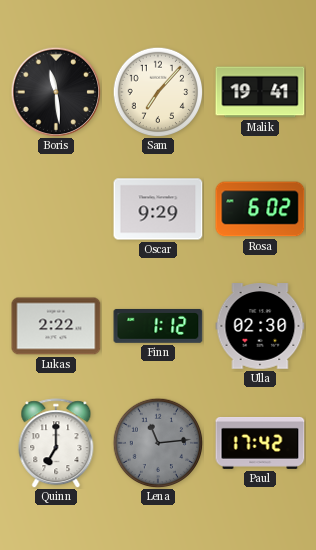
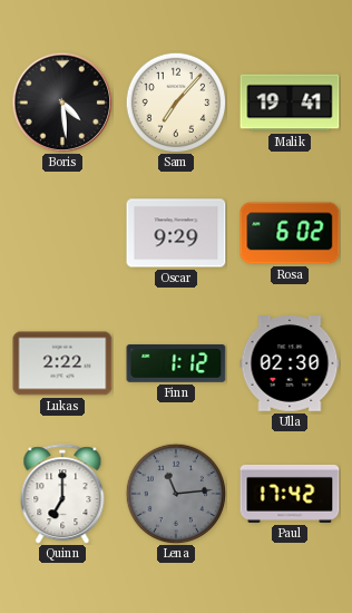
Boris: 11:29 -> 4:29
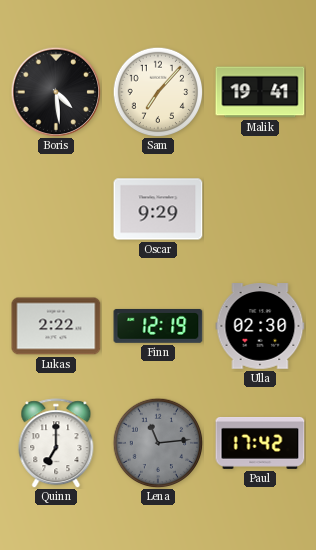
Rosa: 6:02 -> none
Finn: 1:12 -> 12:19
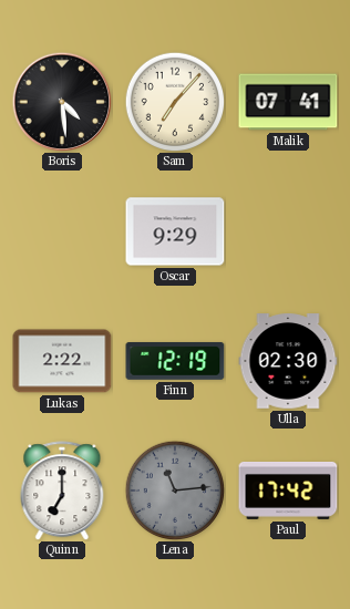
Malik: 19:41 -> 07:41
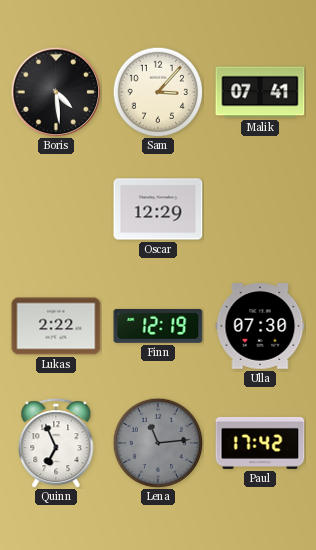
Sam: 7:07 -> 3:07
Oscar: 9:29 -> 12:29
Ulla: 02:30 -> 07:30
Quinn: 7:00 -> 6:56
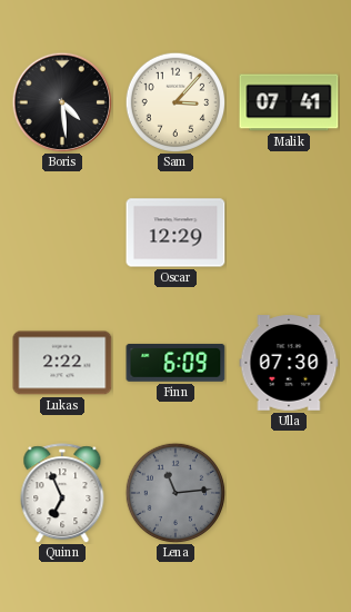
Finn: 12:19 -> 6:09
Paul: 17:42 -> none
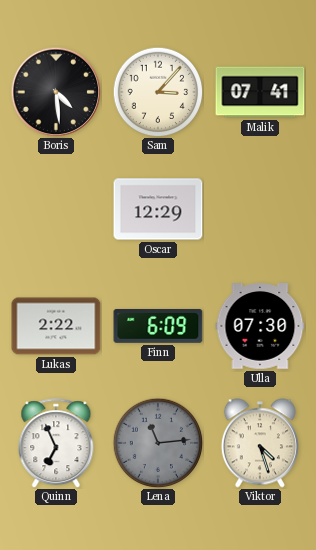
Viktor: none -> 4:27
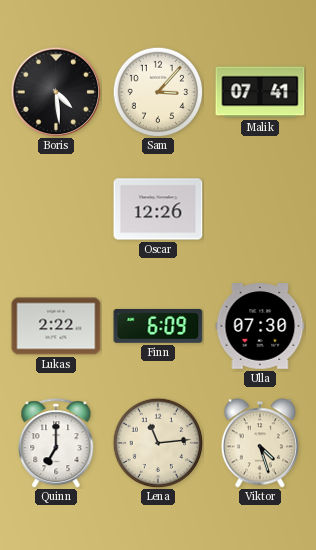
Oscar: 12:29 -> 12:26
Quinn: 6:56 -> 7:00
Lena dial: grey -> cream
